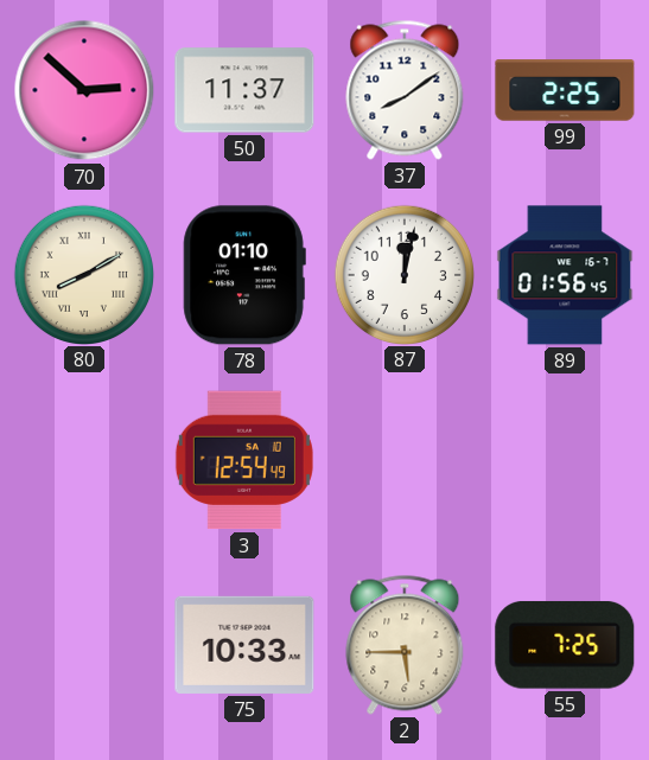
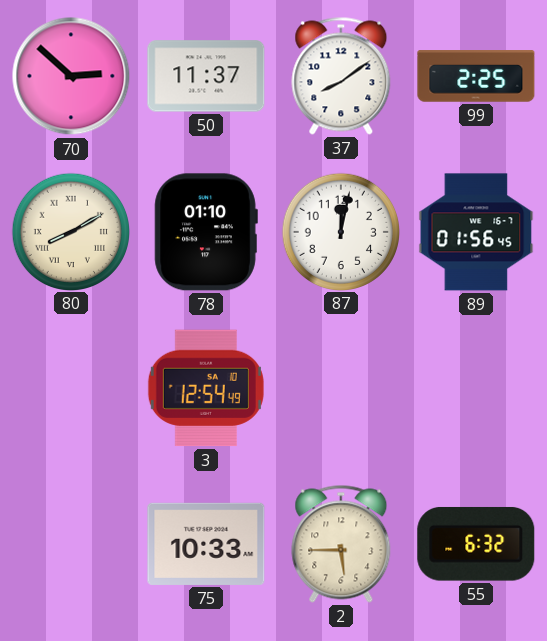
55: 7:25 -> 6:32
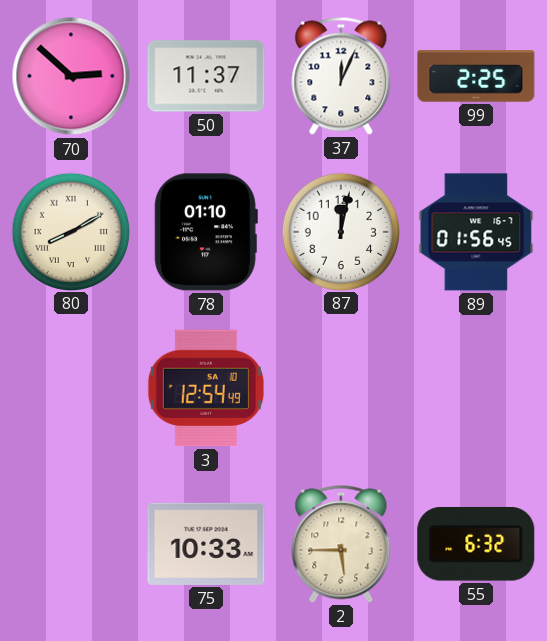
37: 8:09 -> 12:04
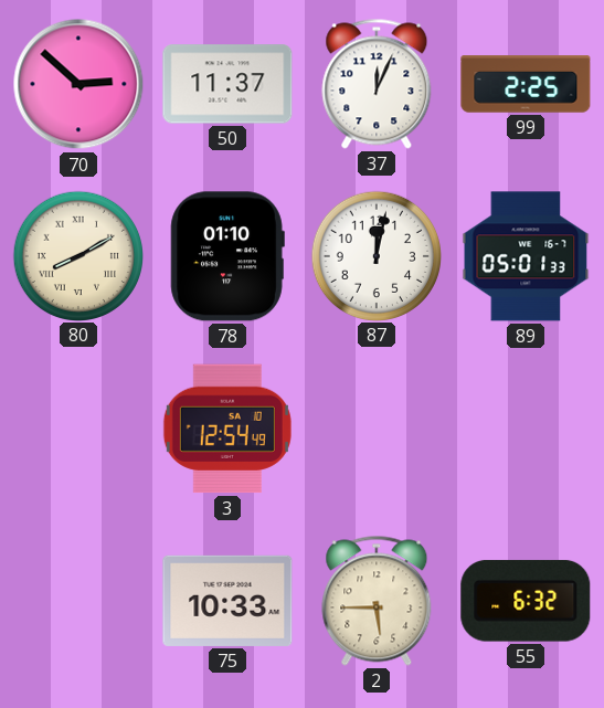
89: 01:56 -> 05:01
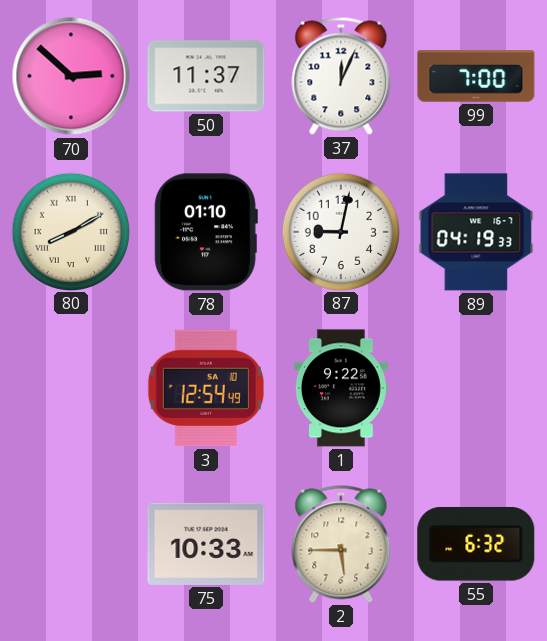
99: 2:25 -> 7:00
87: 12:02 -> 9:02
89: 05:01 -> 04:19
1: none -> 9:22
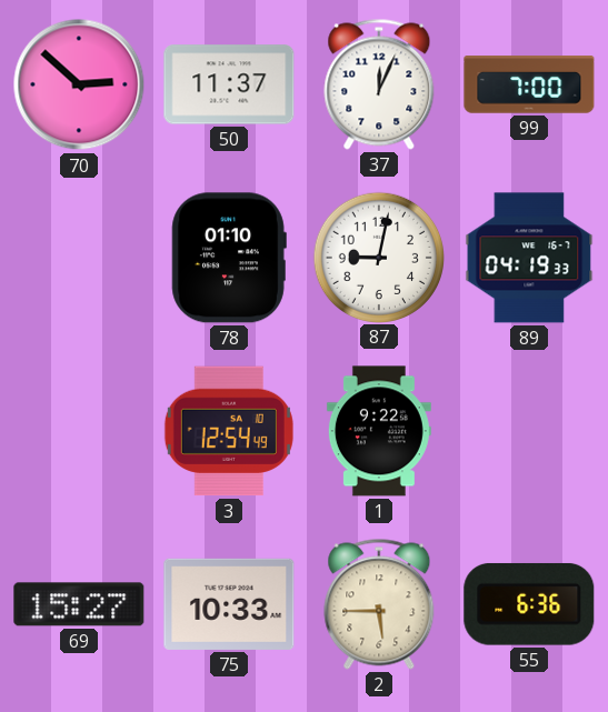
80: 8:10 -> none
69: none -> 15:27
55: 6:32 -> 6:36
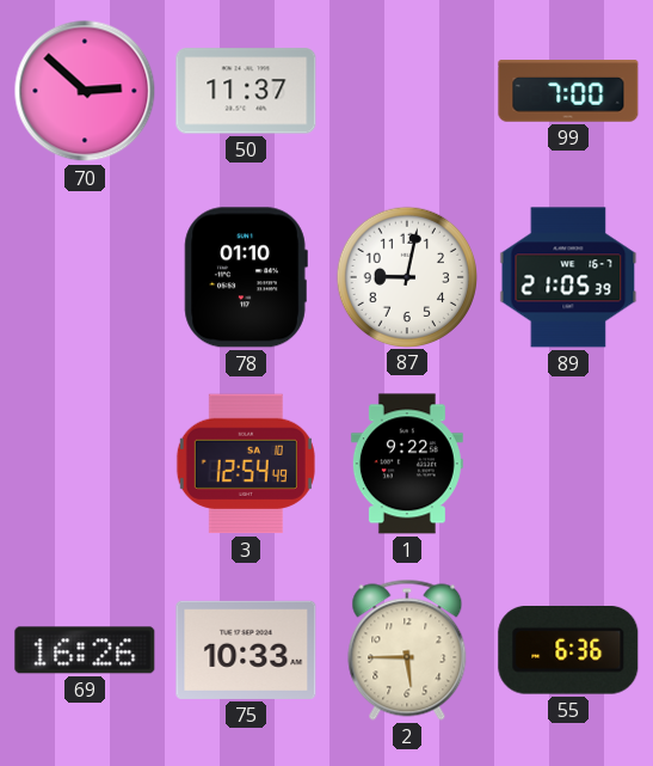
37: 12:04 -> none
89: 04:19 -> 21:05
69: 15:27 -> 16:26
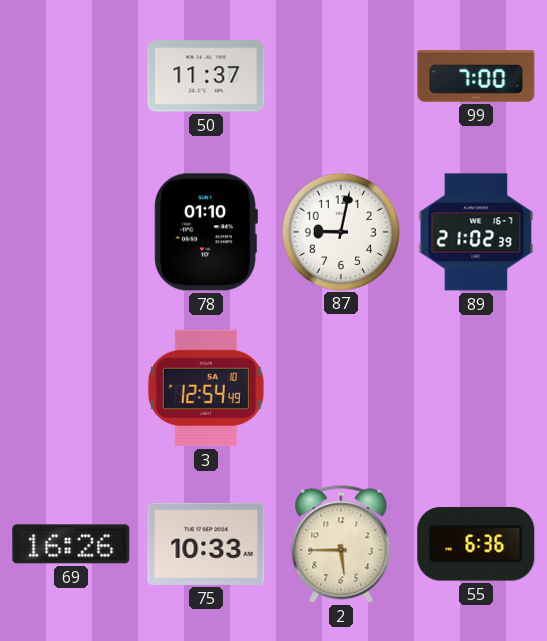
70: 2:52 -> none
89: 21:05 -> 21:02
1: 9:22 -> none
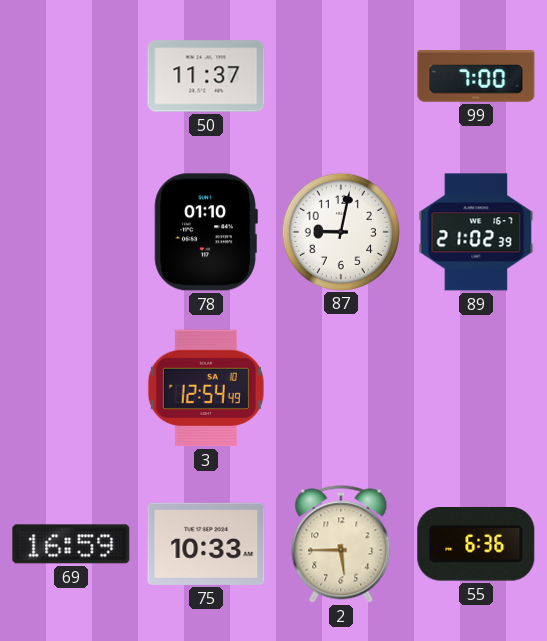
69: 16:26 -> 16:59
